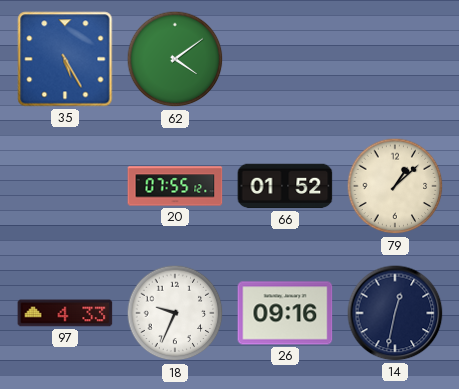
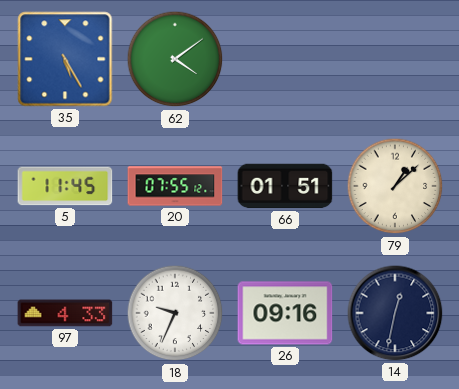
5: none -> 11:45
66: 01:52 -> 01:51
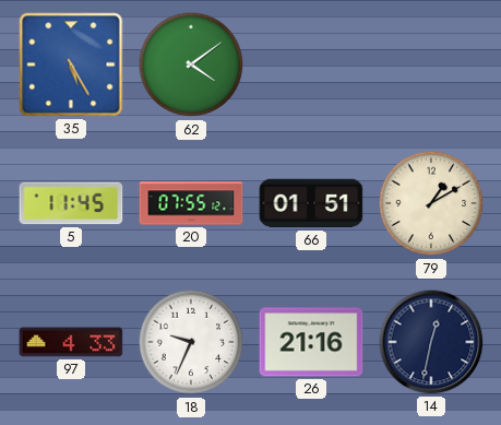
79: 1:08 -> 1:10
26: 09:16 -> 21:16
